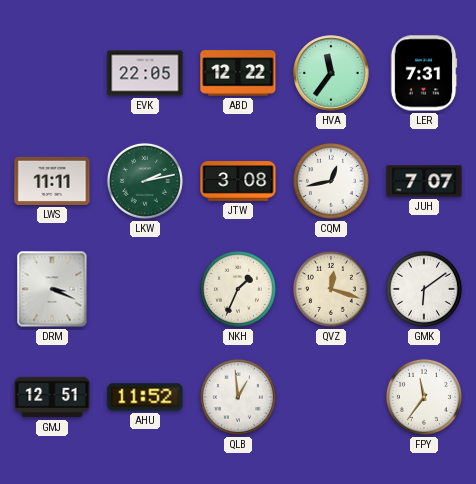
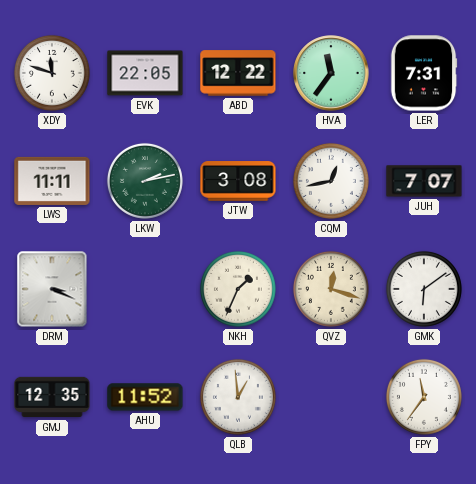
XDY: none -> 11:48
GMJ: 12:51 -> 12:35
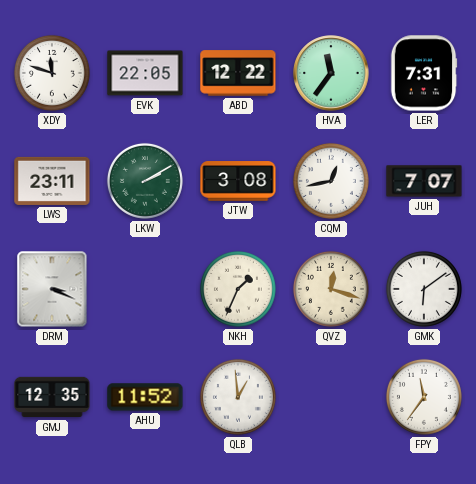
LWS: 11:11 -> 23:11
LKW: 2:13 -> 2:10
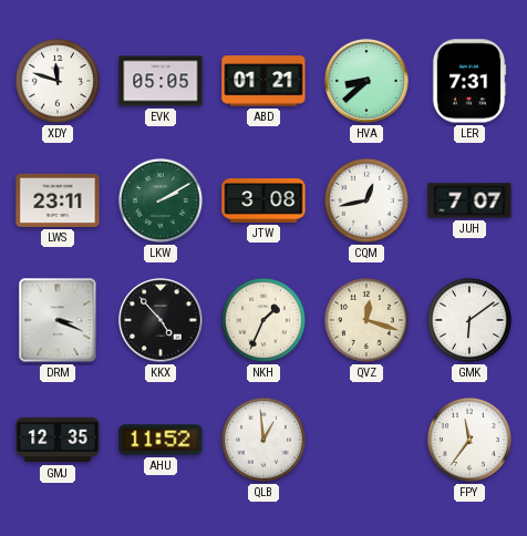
EVK: 22:05 -> 05:05
ABD: 12:22 -> 01:21
HVA: 11:36 -> 8:38
KKX: none -> 4:53
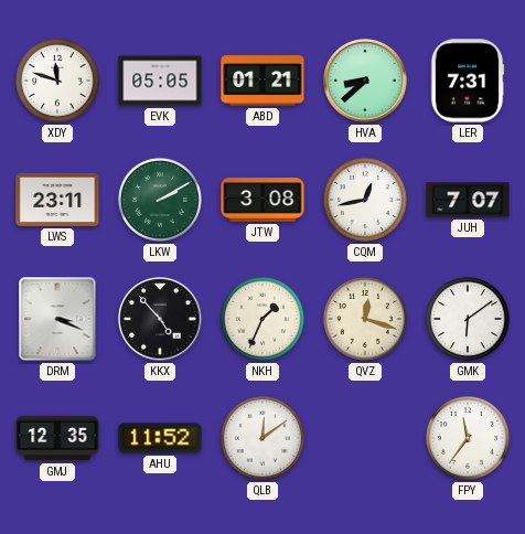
QLB: 12:59 -> 12:09
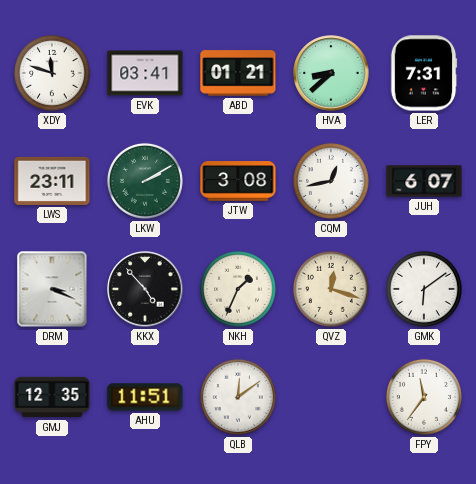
EVK: 05:05 -> 03:41
JUH: 7:07 -> 6:07
AHU: 11:52 -> 11:51
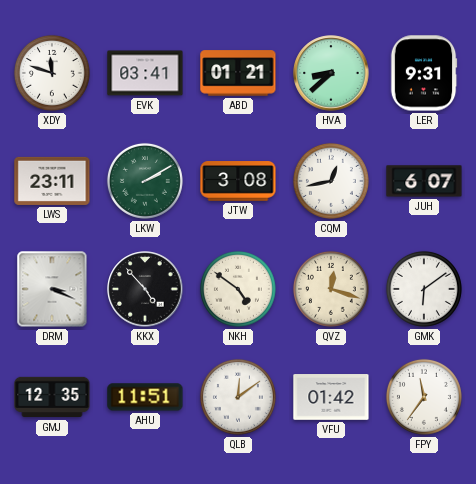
LER: 7:31 -> 9:31
NKH: 1:34 -> 4:51
VFU: none -> 01:42
